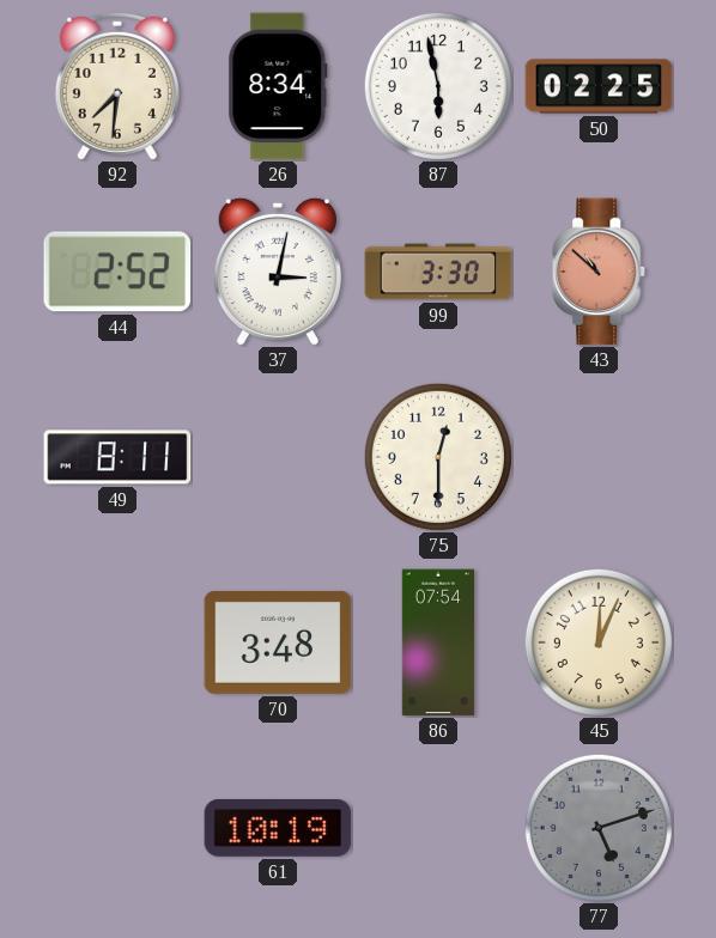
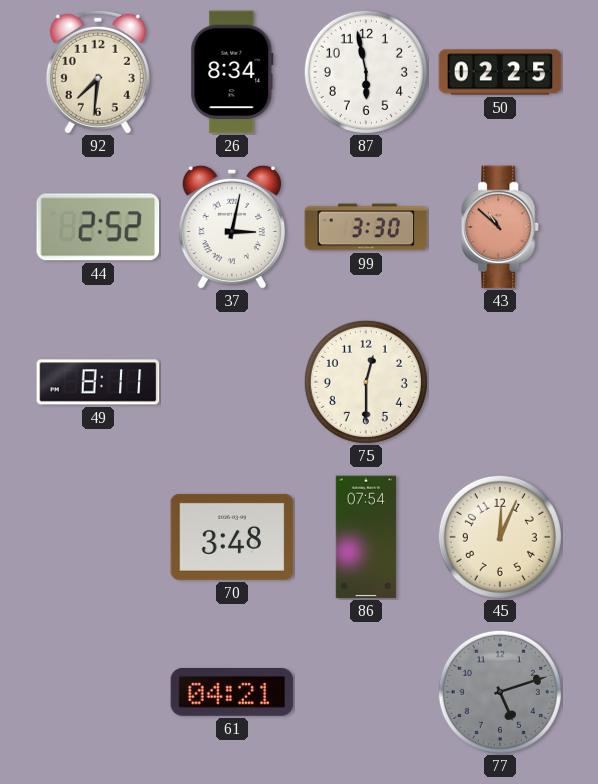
61: 10:19 -> 04:21
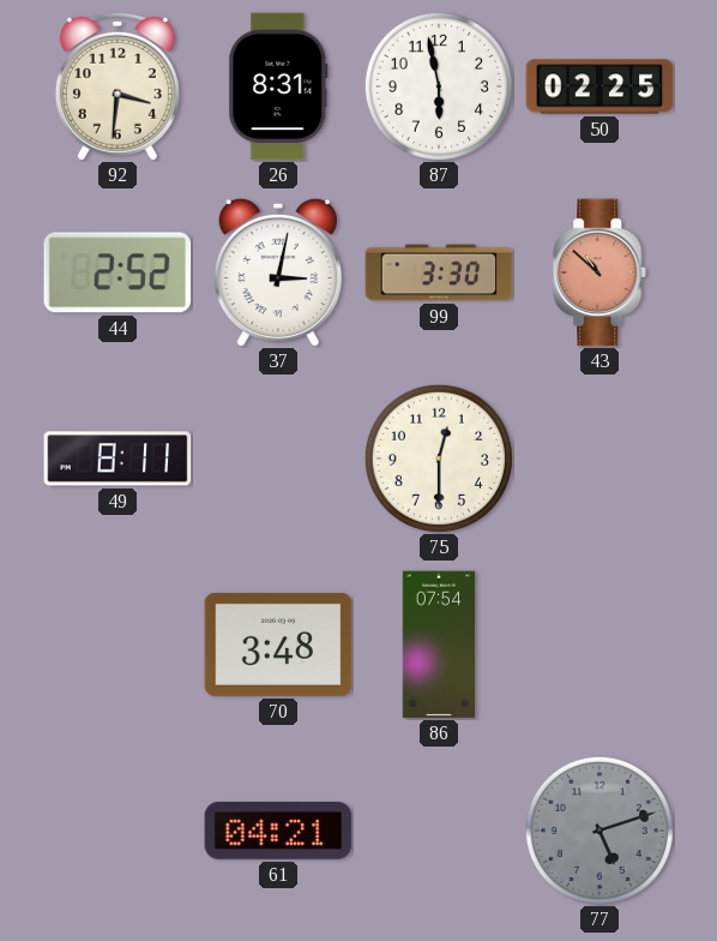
92: 7:31 -> 3:31
26: 8:34 -> 8:31
45: 12:04 -> none
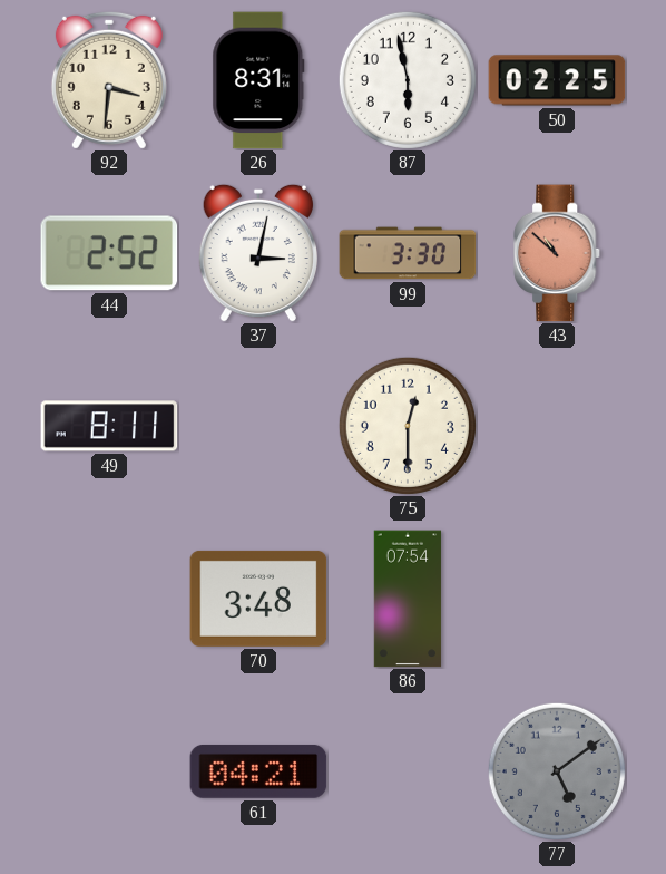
77: 5:12 -> 5:09
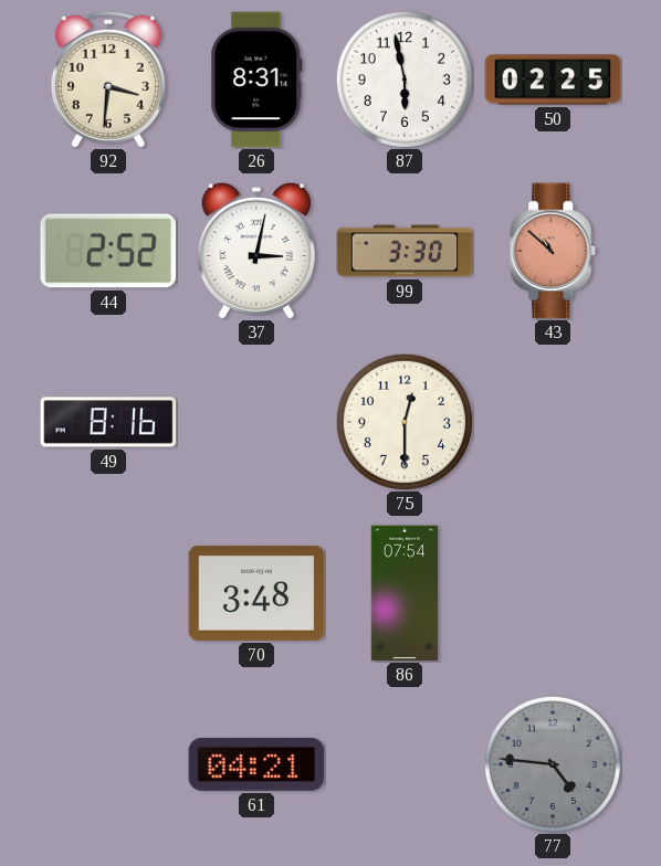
49: 8:11 -> 8:16
77: 5:09 -> 4:46
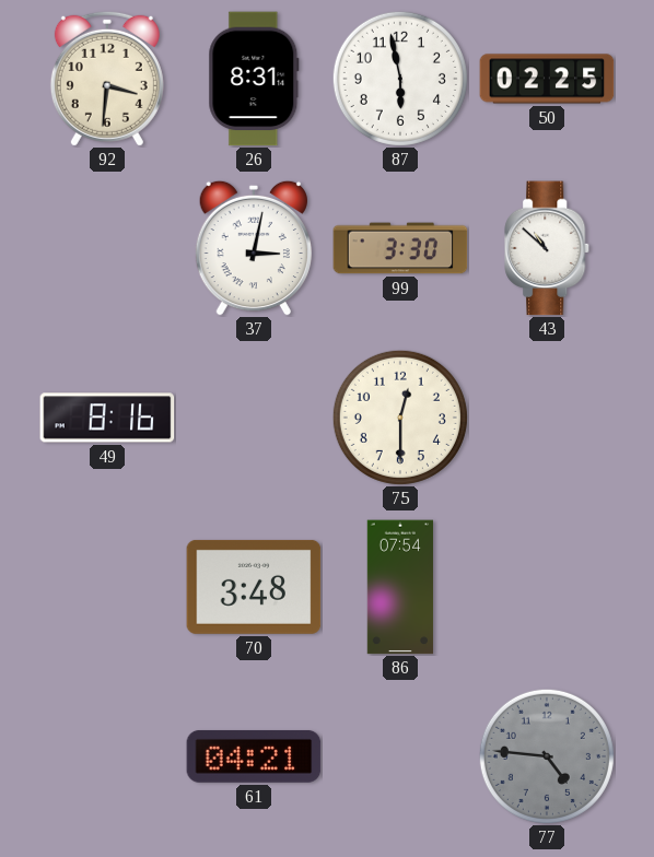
44: 2:52 -> none
43 dial: salmon -> white
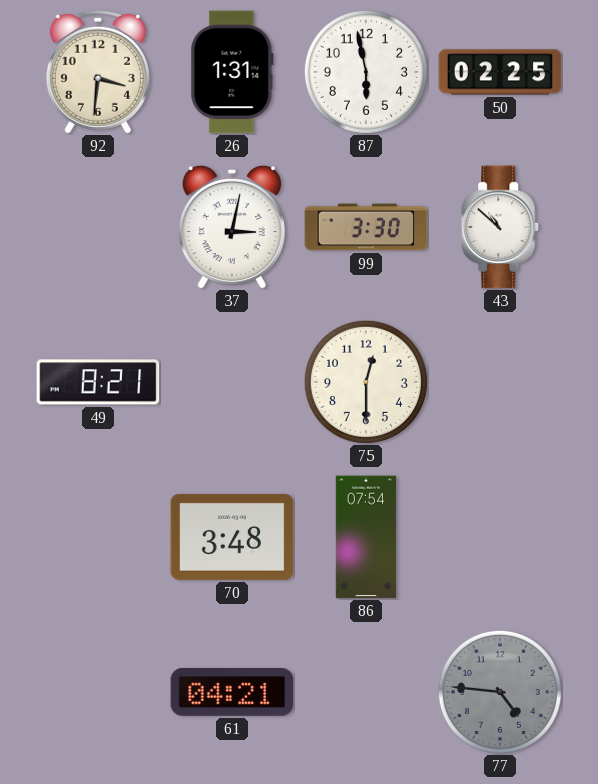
26: 8:31 -> 1:31
49: 8:16 -> 8:21
